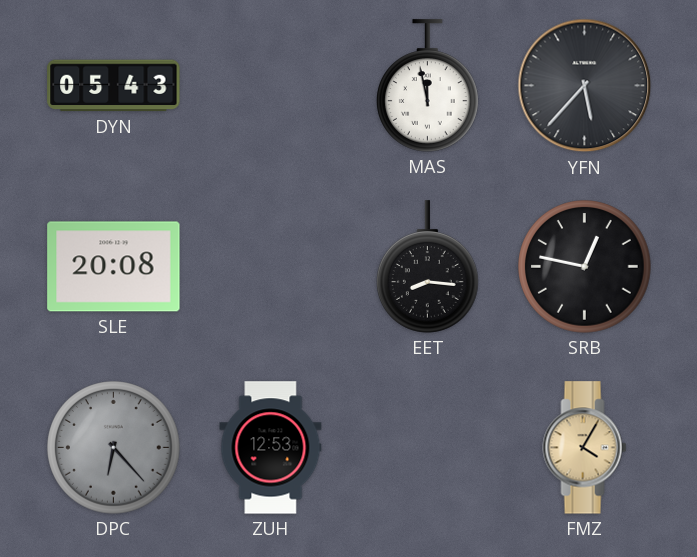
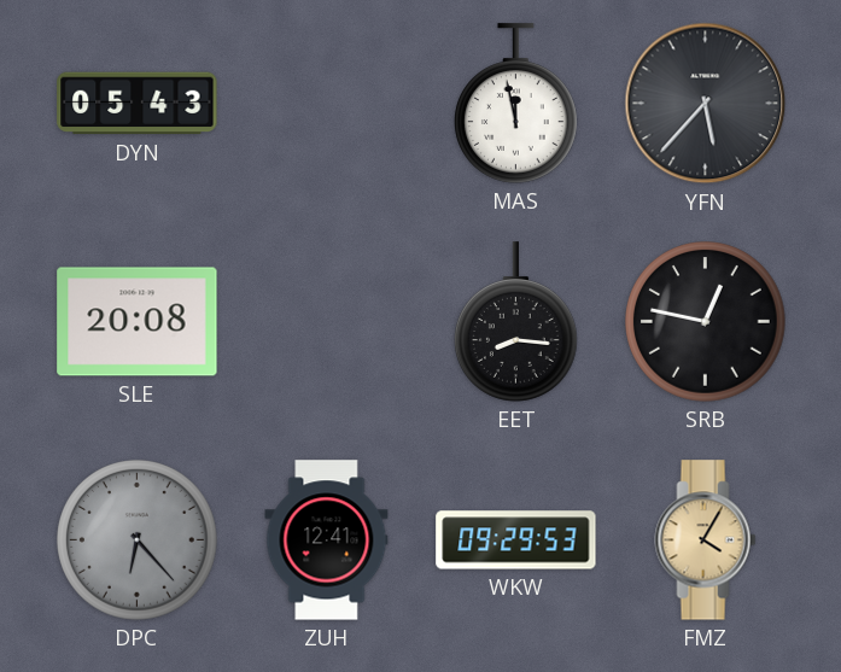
ZUH: 12:53 -> 12:41
WKW: none -> 09:29
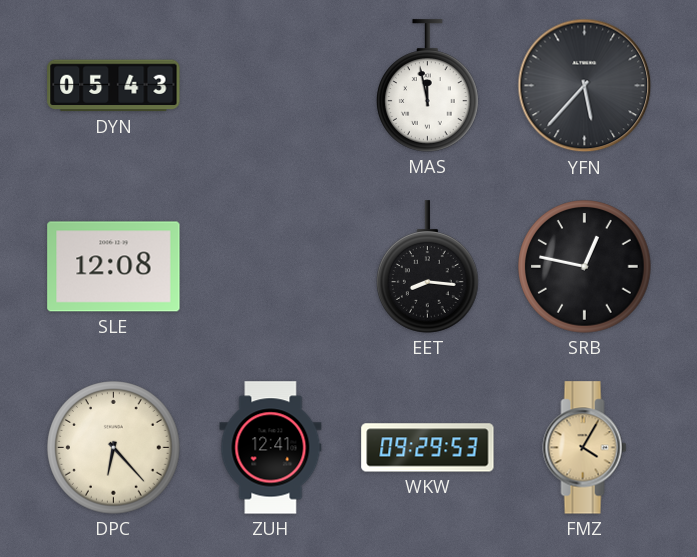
SLE: 20:08 -> 12:08
DPC dial: grey -> cream
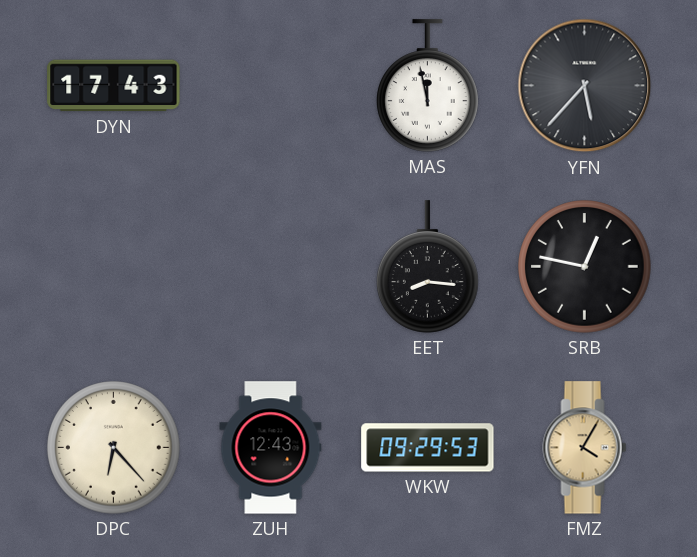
DYN: 05:43 -> 17:43
SLE: 12:08 -> none
ZUH: 12:41 -> 12:43
